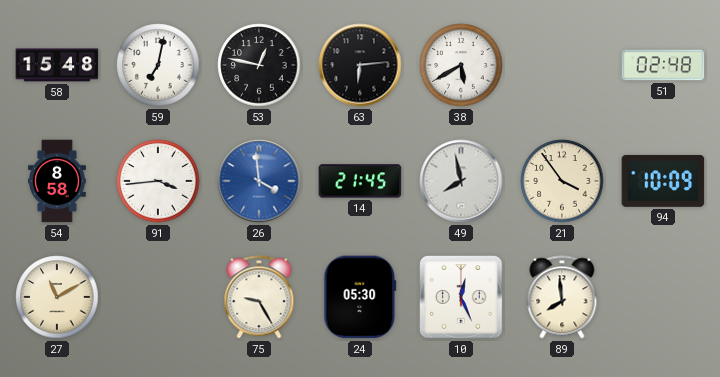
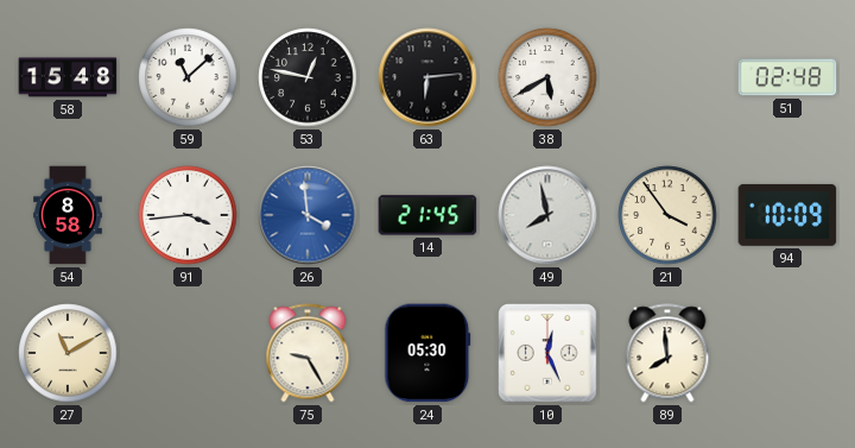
59: 7:02 -> 11:08
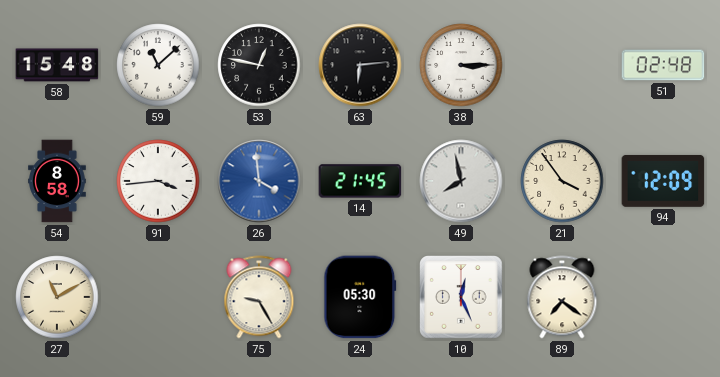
38: 5:40 -> 3:15
94: 10:09 -> 12:09
89: 7:59 -> 7:21
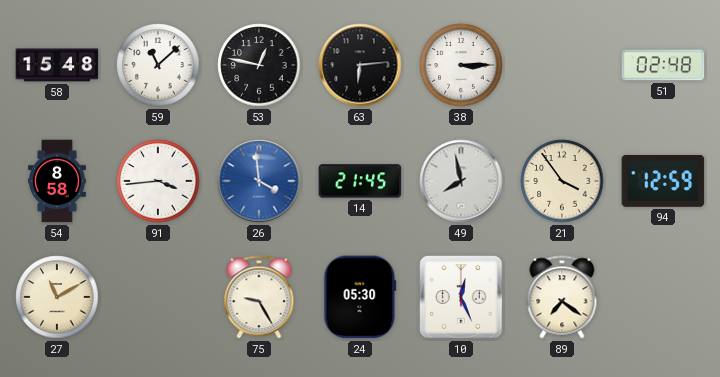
94: 12:09 -> 12:59
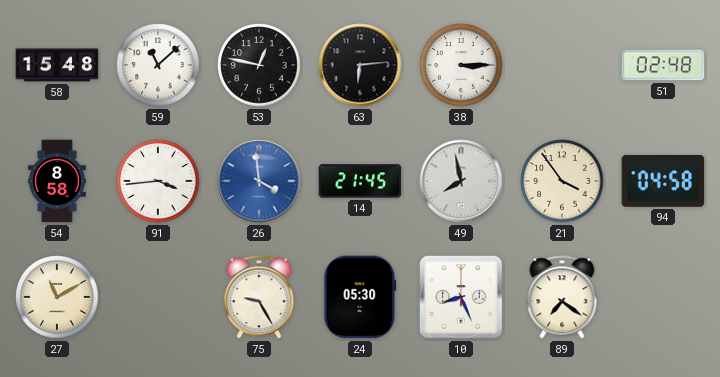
94: 12:59 -> 04:58
10: 12:26 -> 8:26
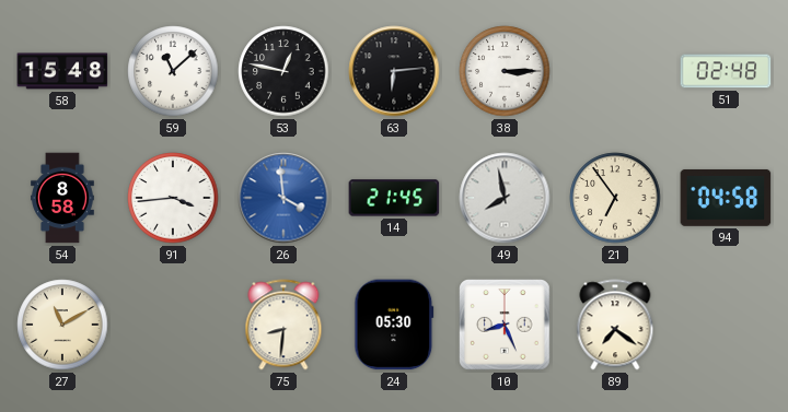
21: 3:54 -> 6:54
75: 9:25 -> 8:31
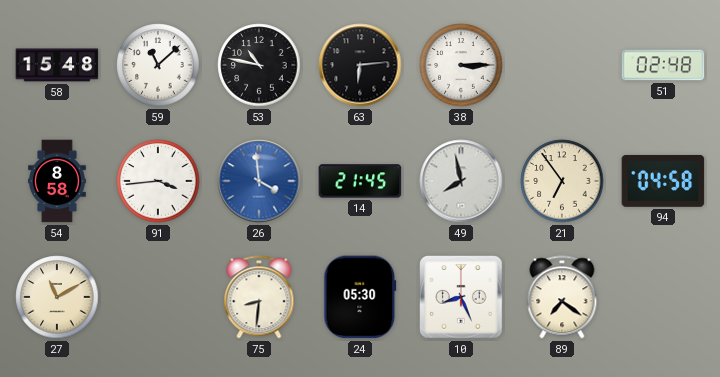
53: 12:47 -> 10:47
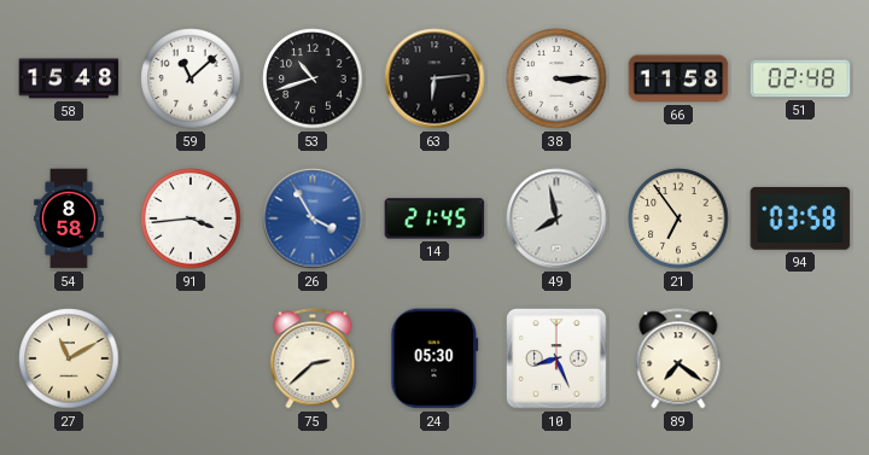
53: 10:47 -> 10:42
66: none -> 11:58
26: 3:59 -> 3:55
94: 04:58 -> 03:58
75: 8:31 -> 2:38
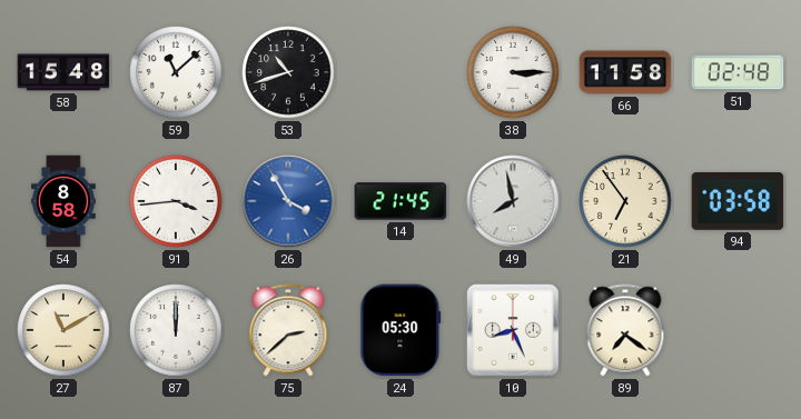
63: 6:14 -> none
87: none -> 12:00
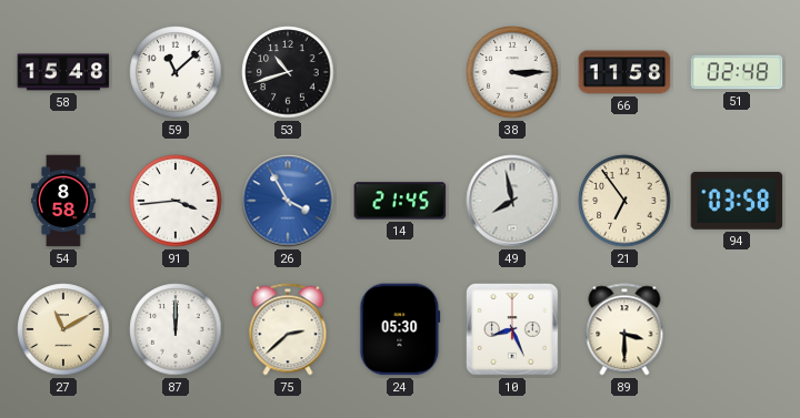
89: 7:21 -> 3:30
